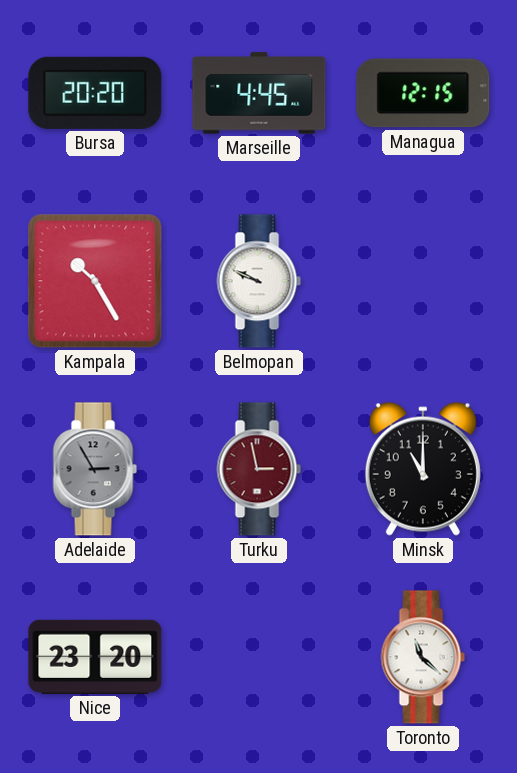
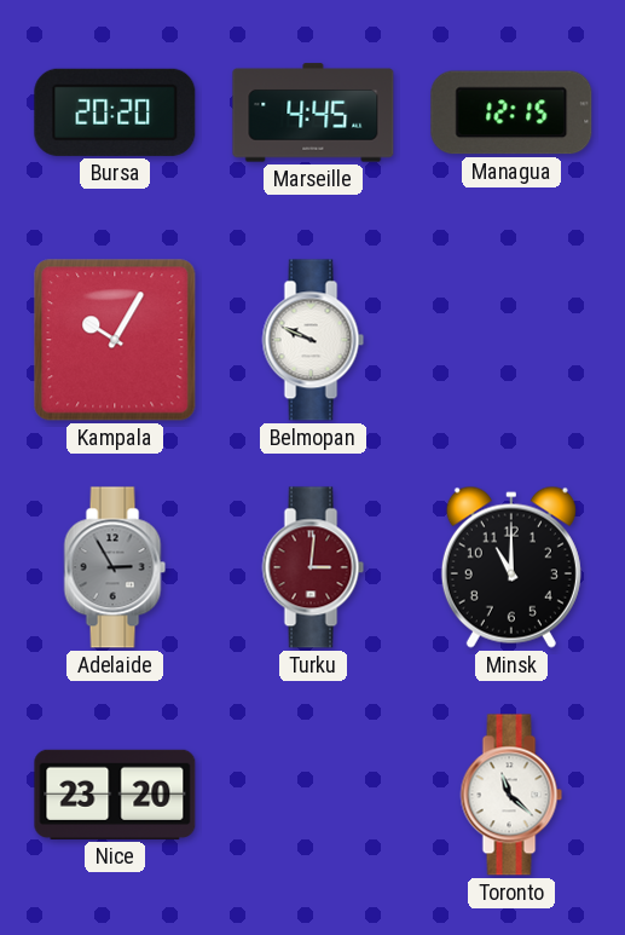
Kampala: 10:25 -> 10:05
Turku: 2:58 -> 3:01
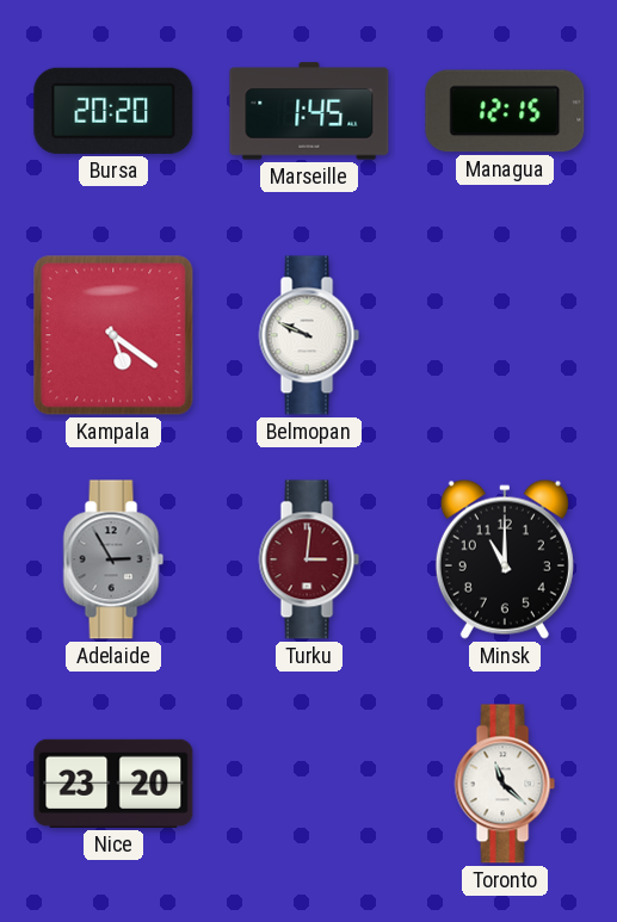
Marseille: 4:45 -> 1:45
Kampala: 10:05 -> 5:21
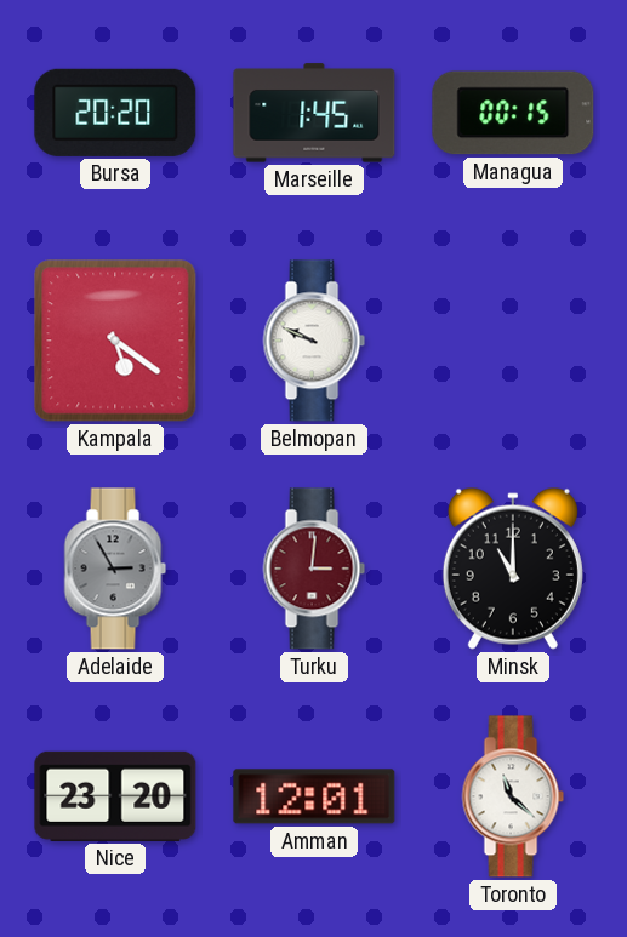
Managua: 12:15 -> 00:15
Amman: none -> 12:01
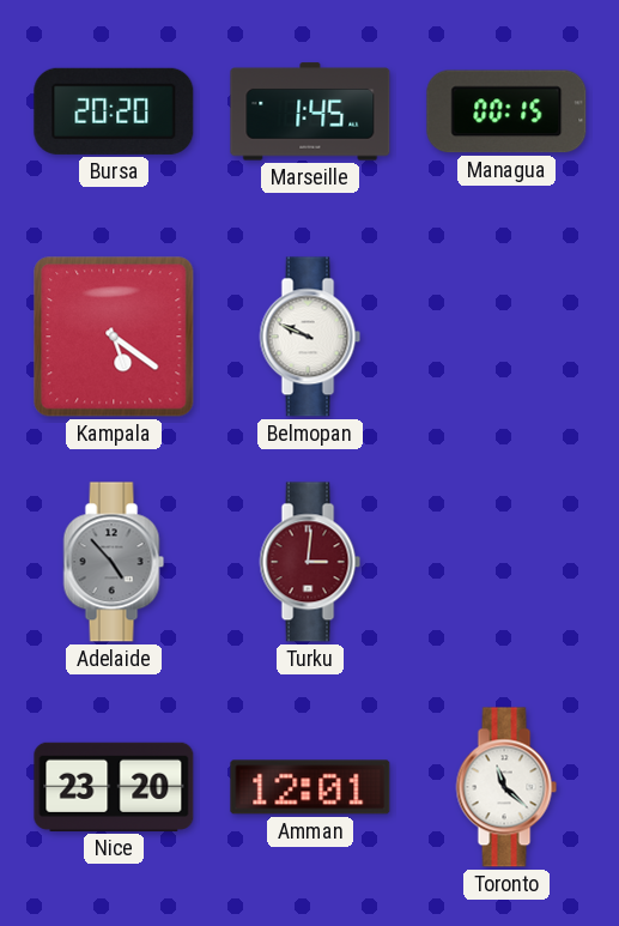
Adelaide: 2:55 -> 4:53
Minsk: 11:00 -> none
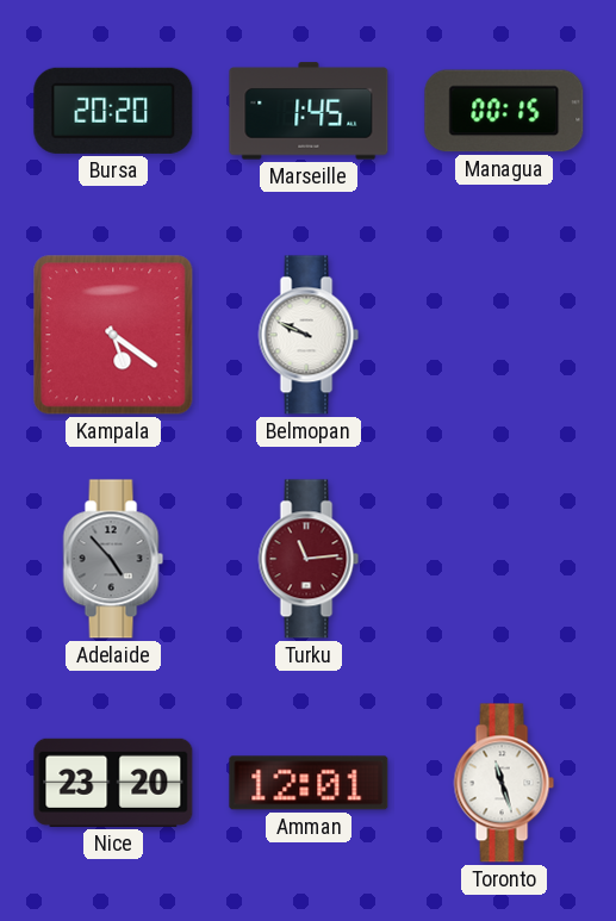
Turku: 3:01 -> 11:14
Toronto: 11:22 -> 11:27
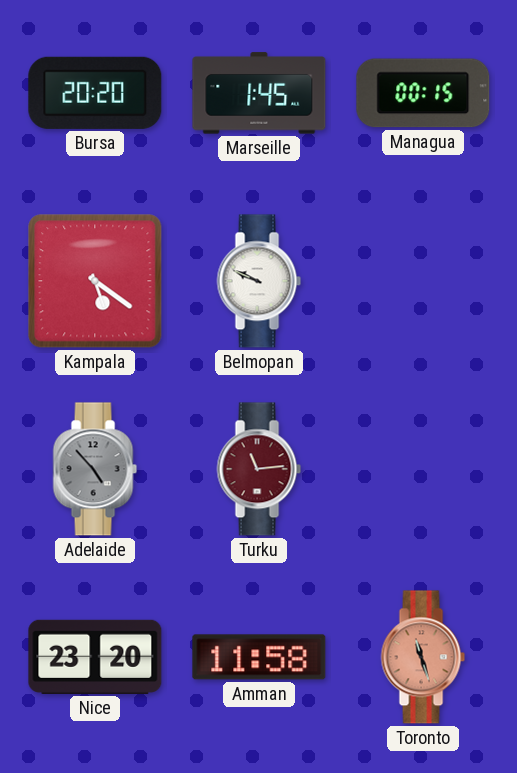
Amman: 12:01 -> 11:58
Toronto dial: white -> salmon
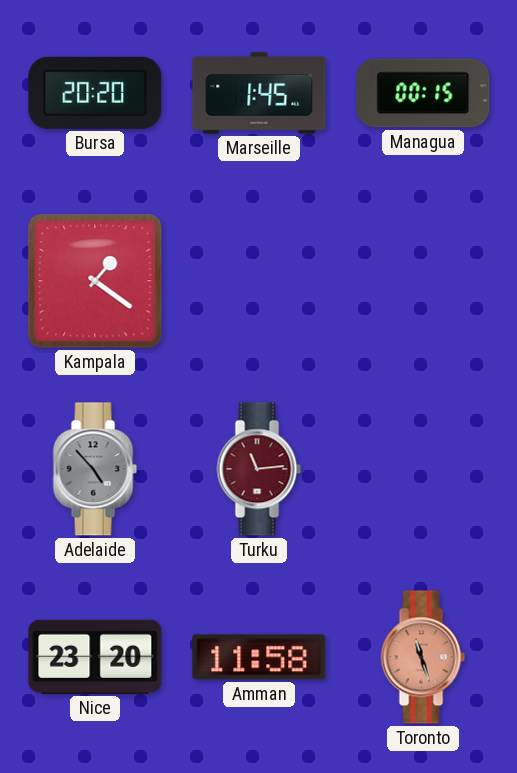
Kampala: 5:21 -> 1:21
Belmopan: 9:49 -> none
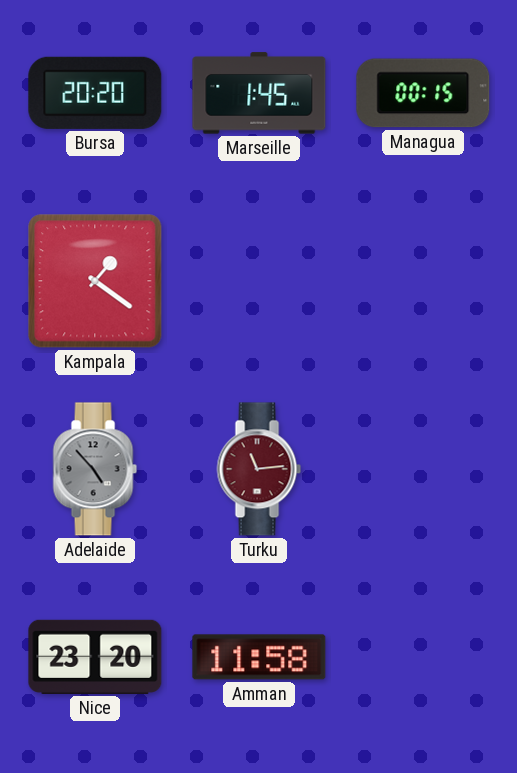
Toronto: 11:27 -> none
